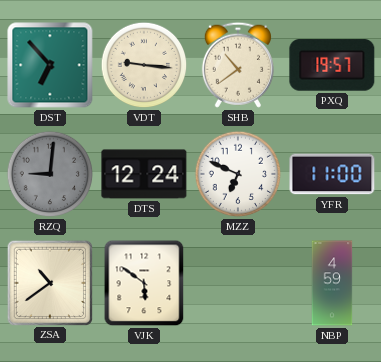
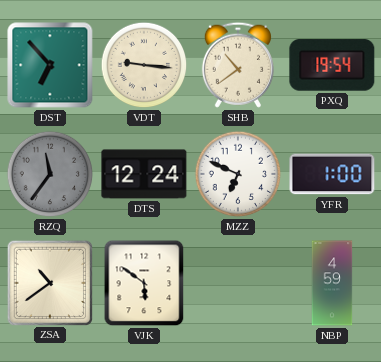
PXQ: 19:57 -> 19:54
RZQ: 9:01 -> 11:36
YFR: 11:00 -> 1:00
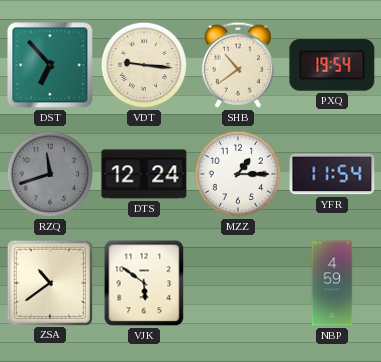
RZQ: 11:36 -> 11:42
MZZ: 6:49 -> 1:15
YFR: 1:00 -> 11:54
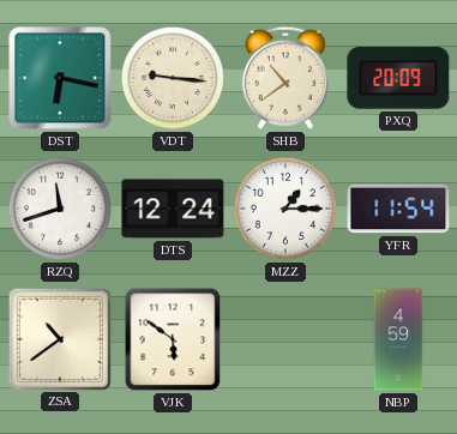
DST: 6:53 -> 6:17
PXQ: 19:54 -> 20:09
RZQ dial: grey -> white
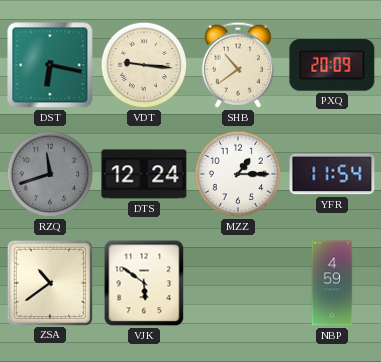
RZQ dial: white -> grey
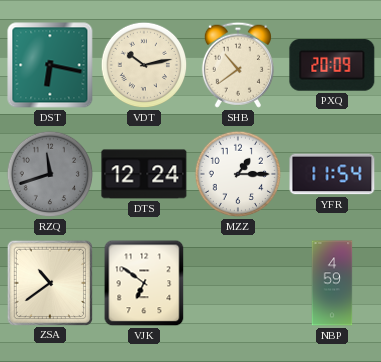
VDT: 9:16 -> 10:13
VJK: 5:51 -> 6:51
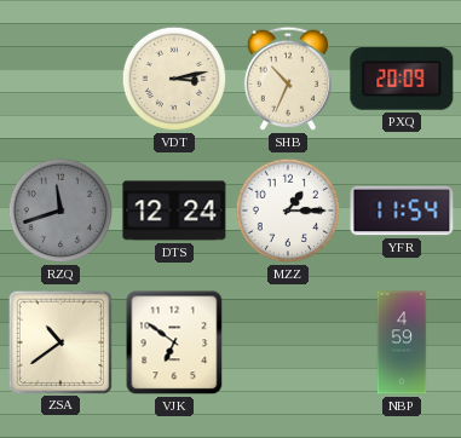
DST: 6:17 -> none
VDT: 10:13 -> 3:13
SHB: 10:39 -> 10:34
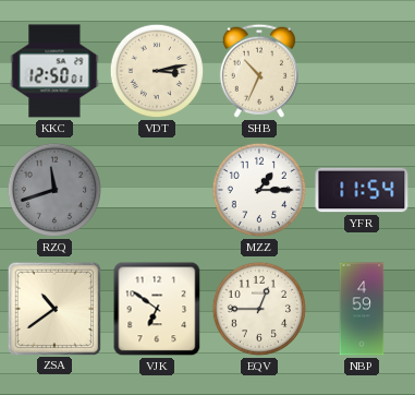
KKC: none -> 12:50
PXQ: 20:09 -> none
DTS: 12:24 -> none
EQV: none -> 12:45
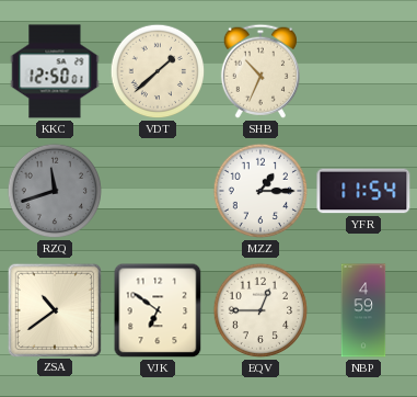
VDT: 3:13 -> 1:38
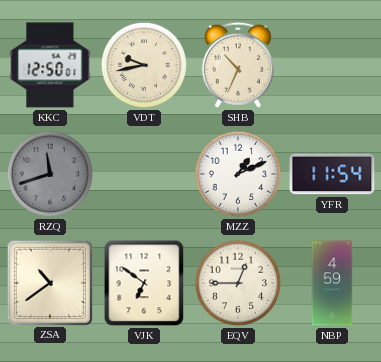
VDT: 1:38 -> 9:43
MZZ: 1:15 -> 1:11
